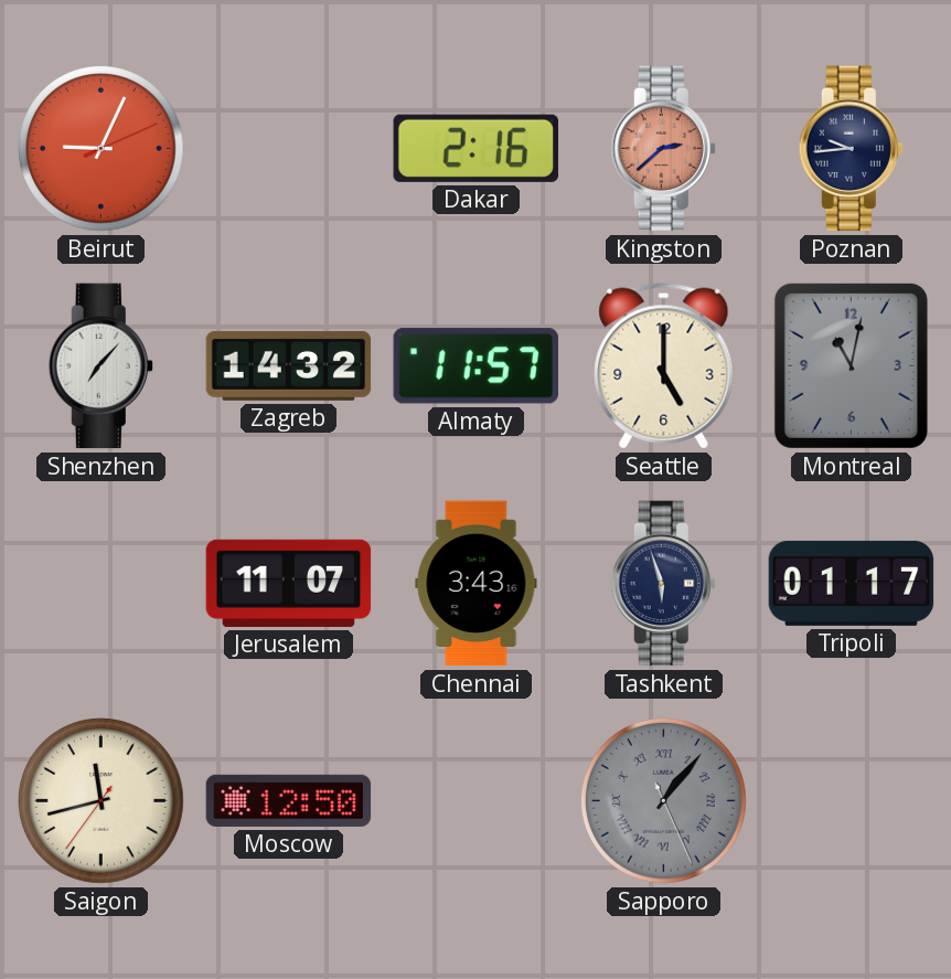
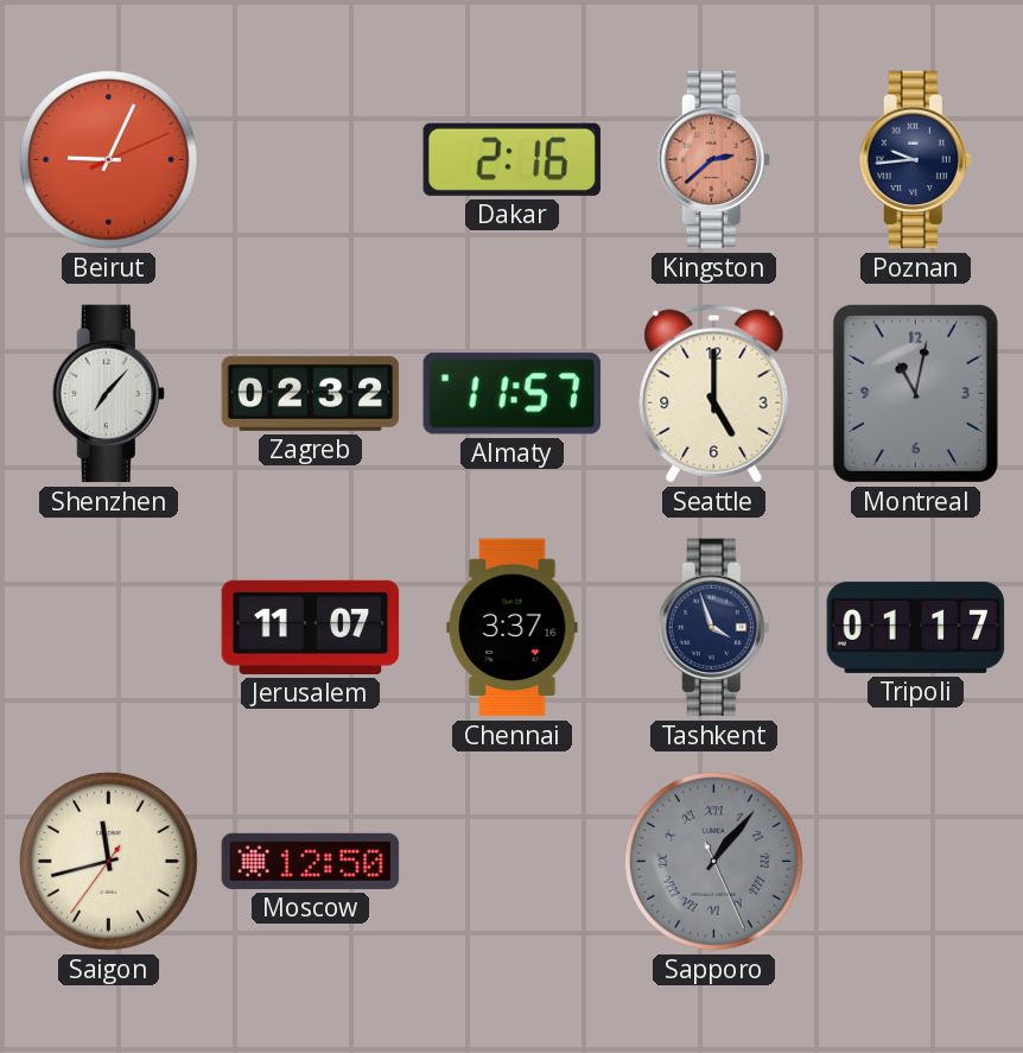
Zagreb: 14:32 -> 02:32
Chennai: 3:43 -> 3:37
Tashkent: 5:57 -> 3:57
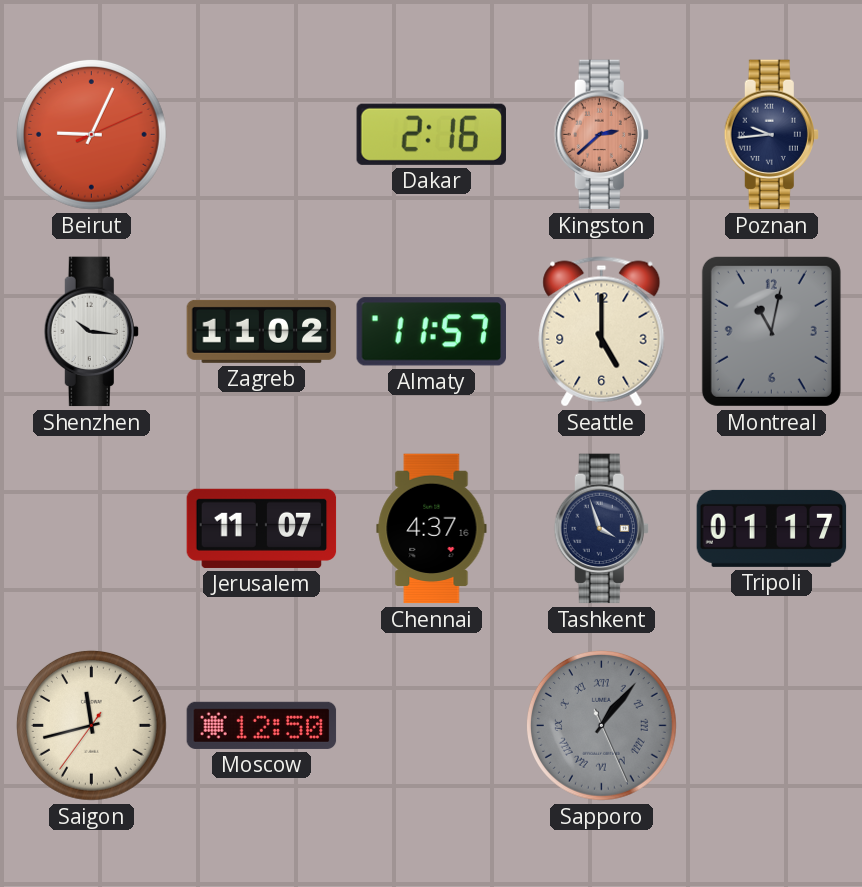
Shenzhen: 7:07 -> 10:16
Zagreb: 02:32 -> 11:02
Chennai: 3:37 -> 4:37
